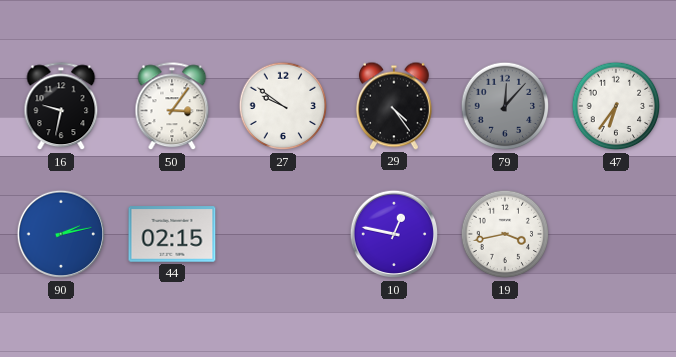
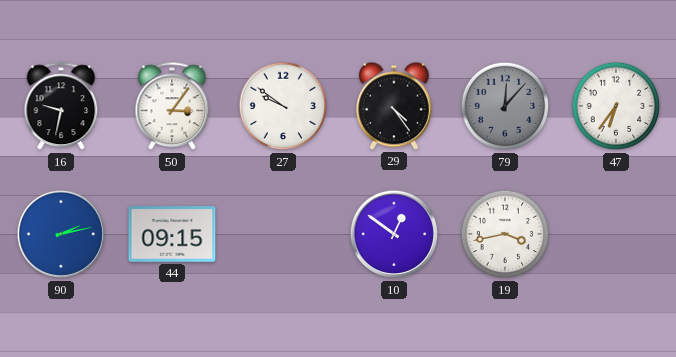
44: 02:15 -> 09:15
10: 12:47 -> 12:51
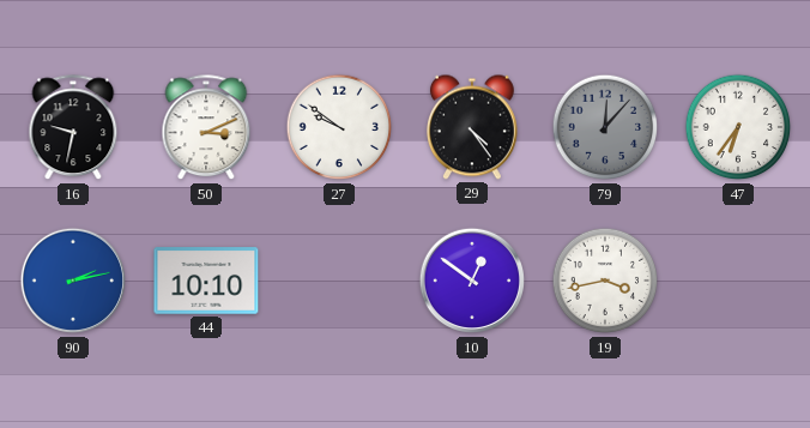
50: 3:06 -> 3:11
44: 09:15 -> 10:10
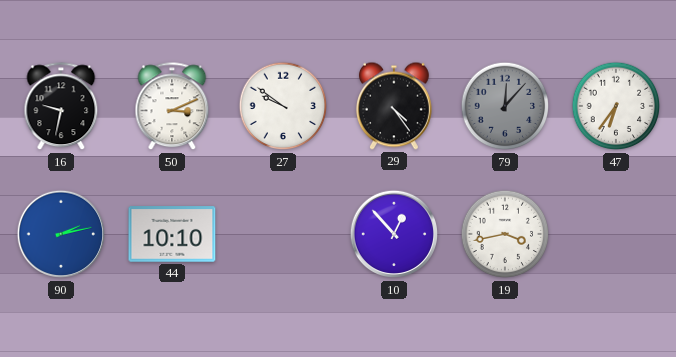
10: 12:51 -> 12:53
